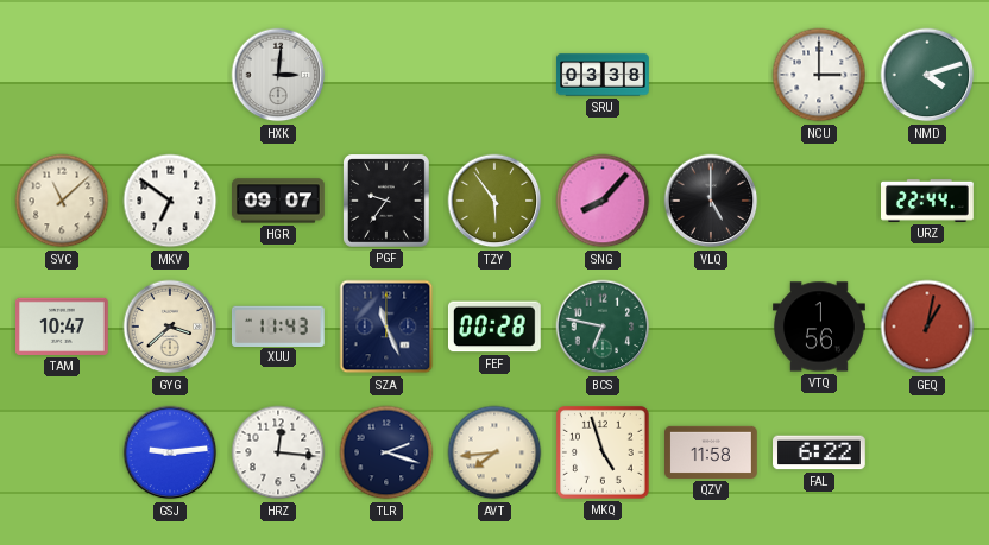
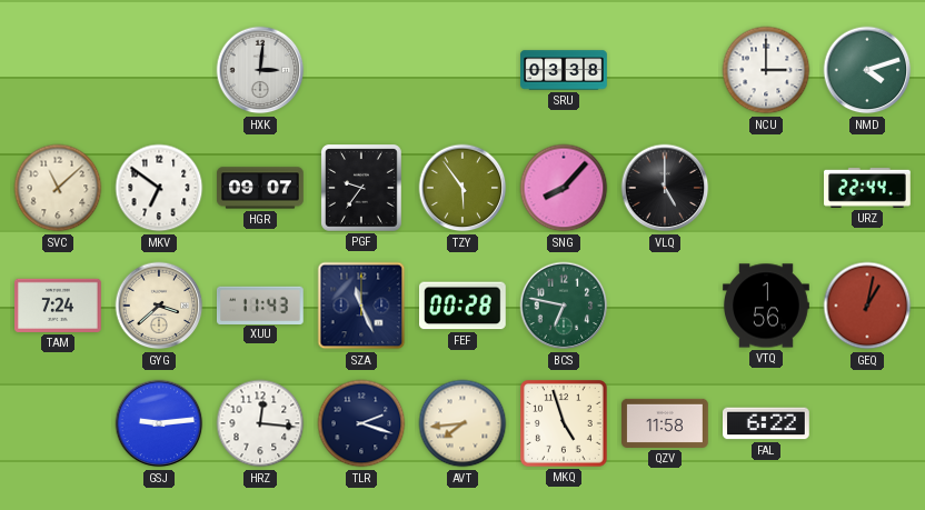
TAM: 10:47 -> 7:24
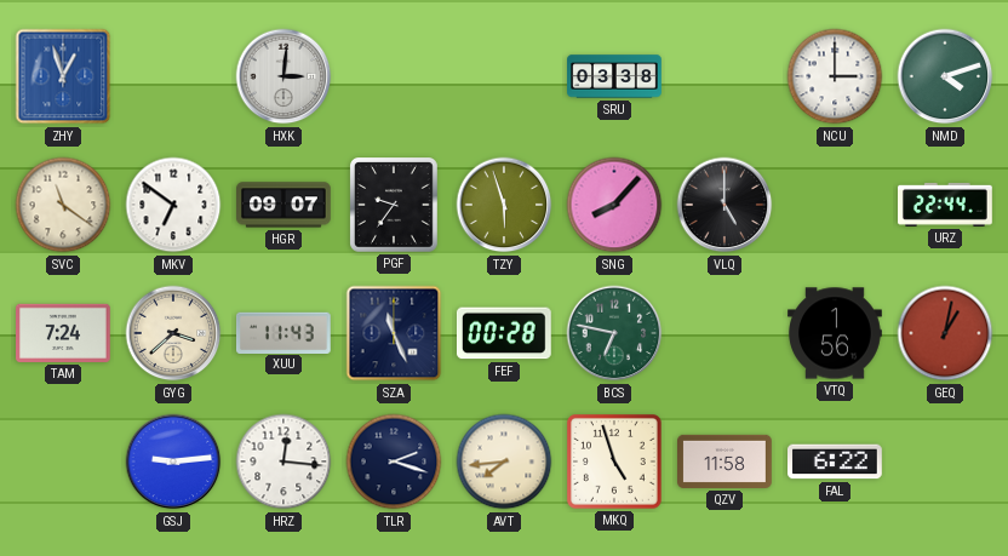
ZHY: none -> 12:57
SVC: 11:08 -> 11:21
TZY: 5:54 -> 5:57
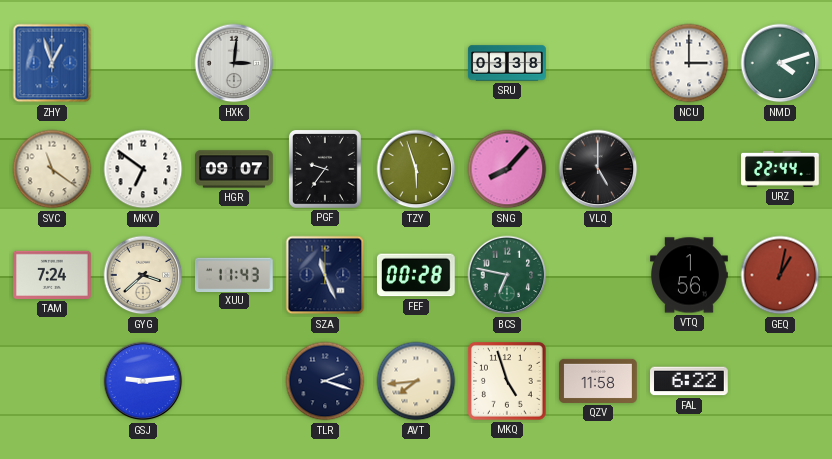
HRZ: 12:16 -> none
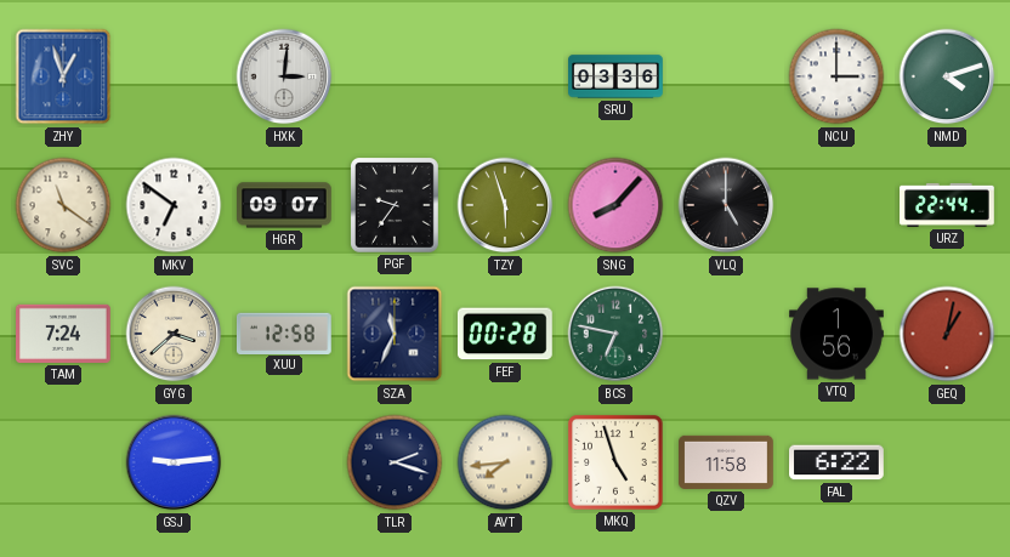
SRU: 03:38 -> 03:36
XUU: 11:43 -> 12:58
SZA: 11:26 -> 11:34
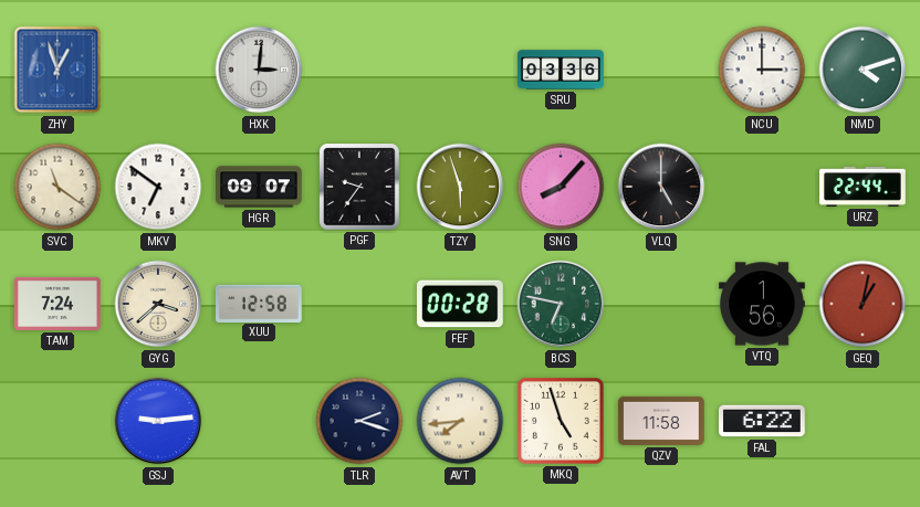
SZA: 11:34 -> none
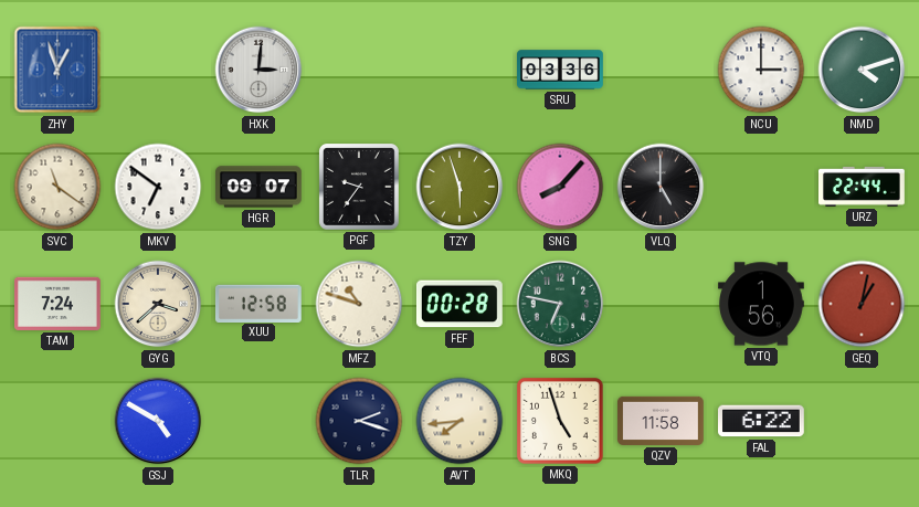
MFZ: none -> 10:48
GSJ: 9:14 -> 4:50
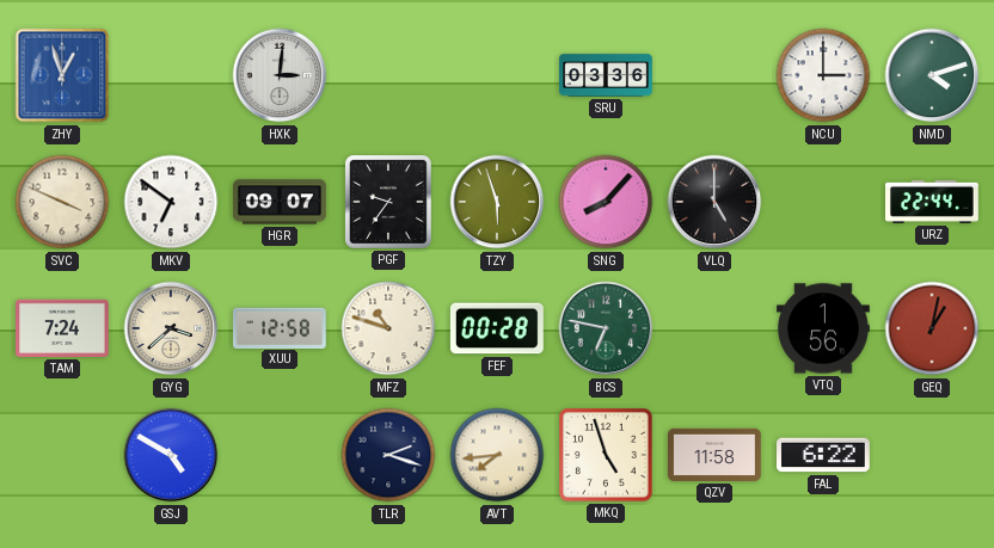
SVC: 11:21 -> 3:49
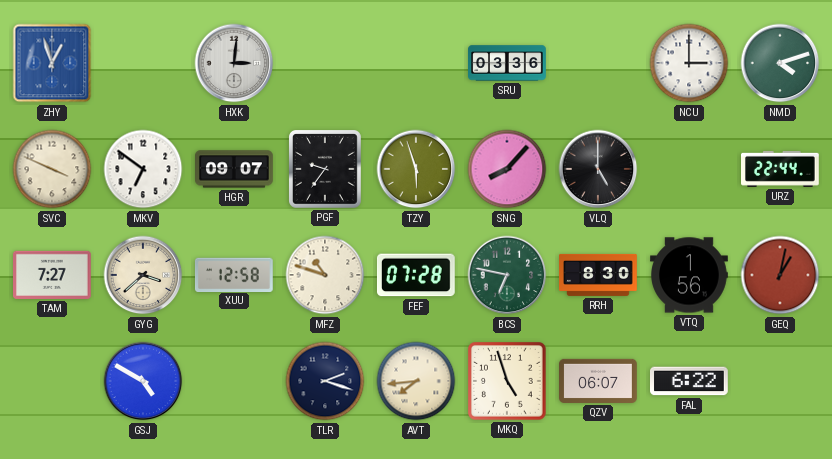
TAM: 7:24 -> 7:27
FEF: 00:28 -> 07:28
RRH: none -> 8:30
QZV: 11:58 -> 06:07
